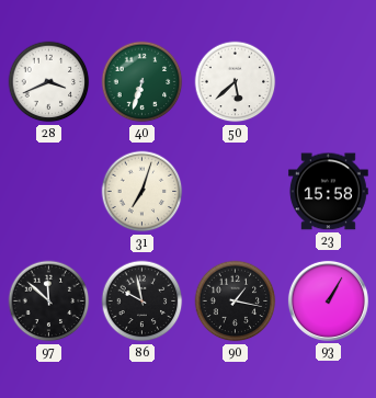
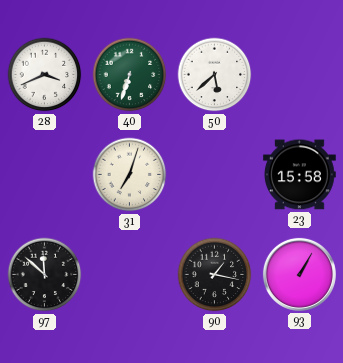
86: 9:58 -> none
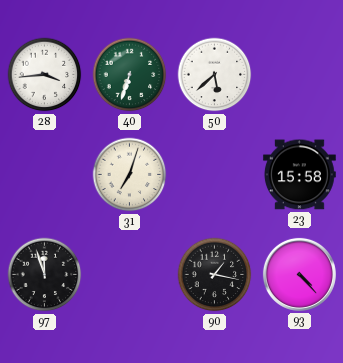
28: 3:41 -> 3:44
97: 11:52 -> 11:57
93: 1:05 -> 4:23
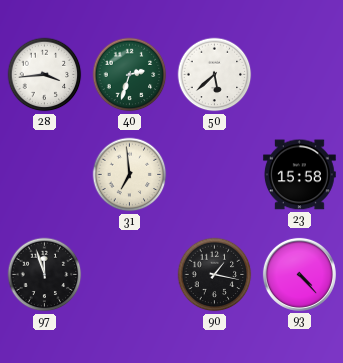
40: 6:33 -> 2:33
31: 7:03 -> 6:59
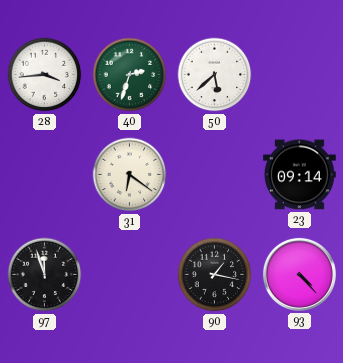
31: 6:59 -> 6:21
23: 15:58 -> 09:14
